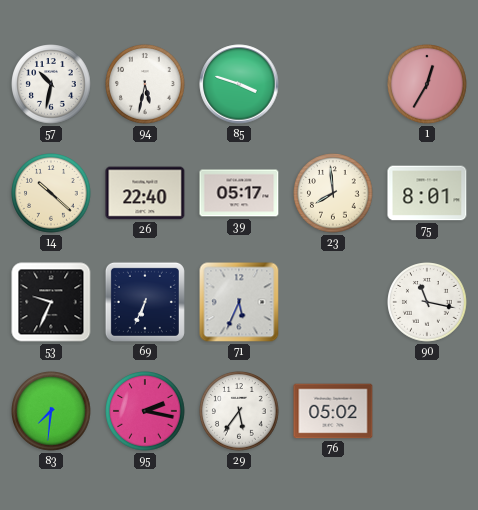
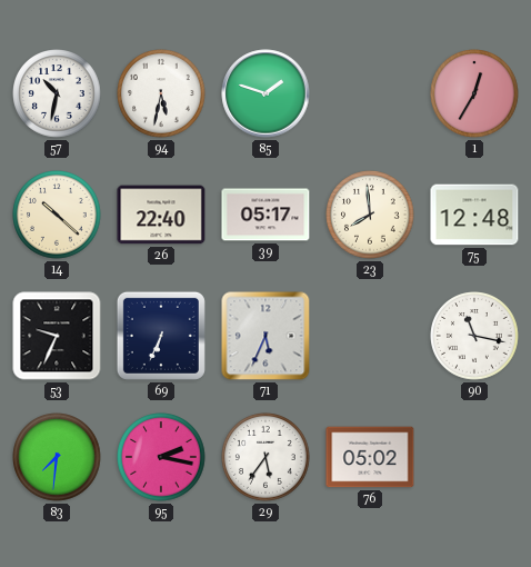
85: 3:48 -> 1:48
75: 8:01 -> 12:48
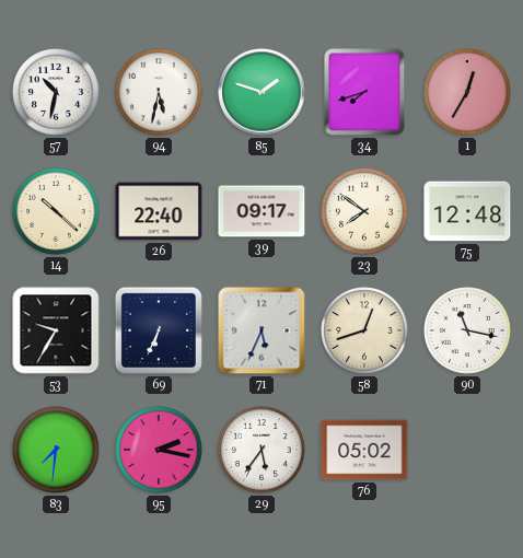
34: none -> 7:42
39: 05:17 -> 09:17
23: 7:59 -> 7:51
53: 9:34 -> 9:35
58: none -> 12:42
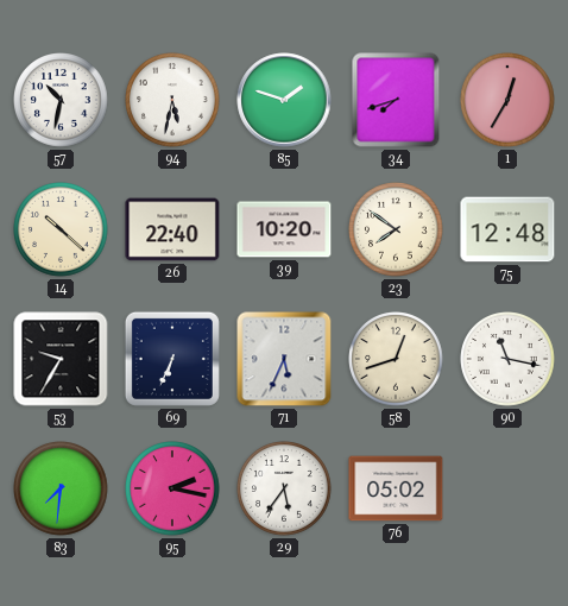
39: 09:17 -> 10:20
